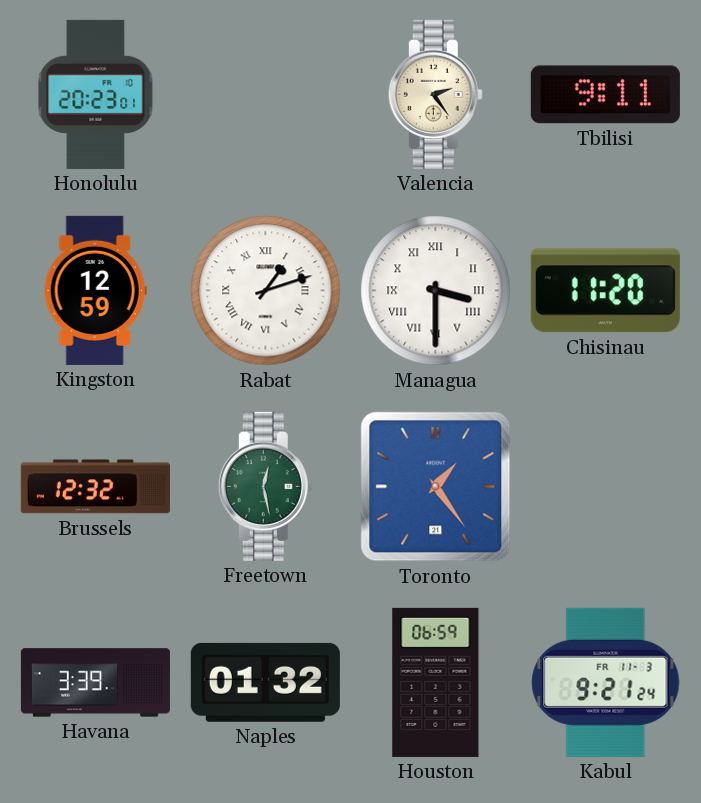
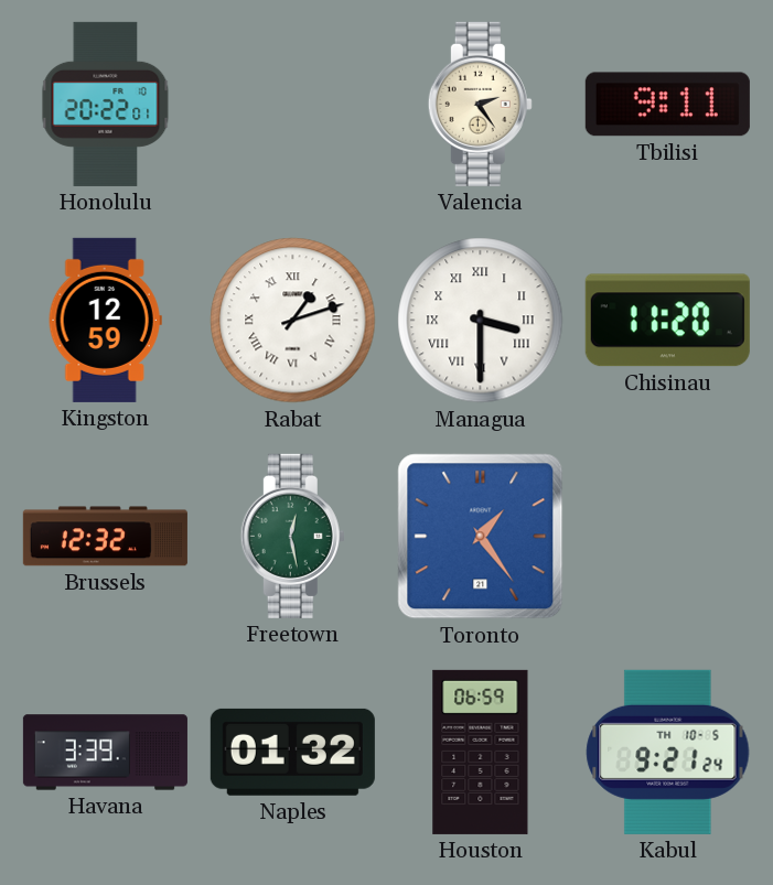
Honolulu: 20:23 -> 20:22
Kabul date: FR 11-3 -> TH 10-5
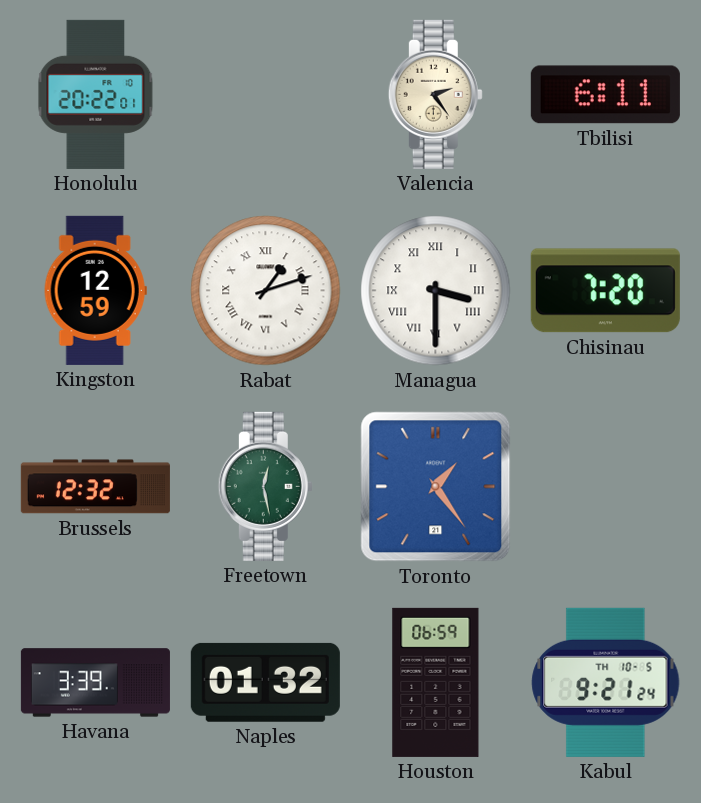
Tbilisi: 9:11 -> 6:11
Chisinau: 11:20 -> 7:20
